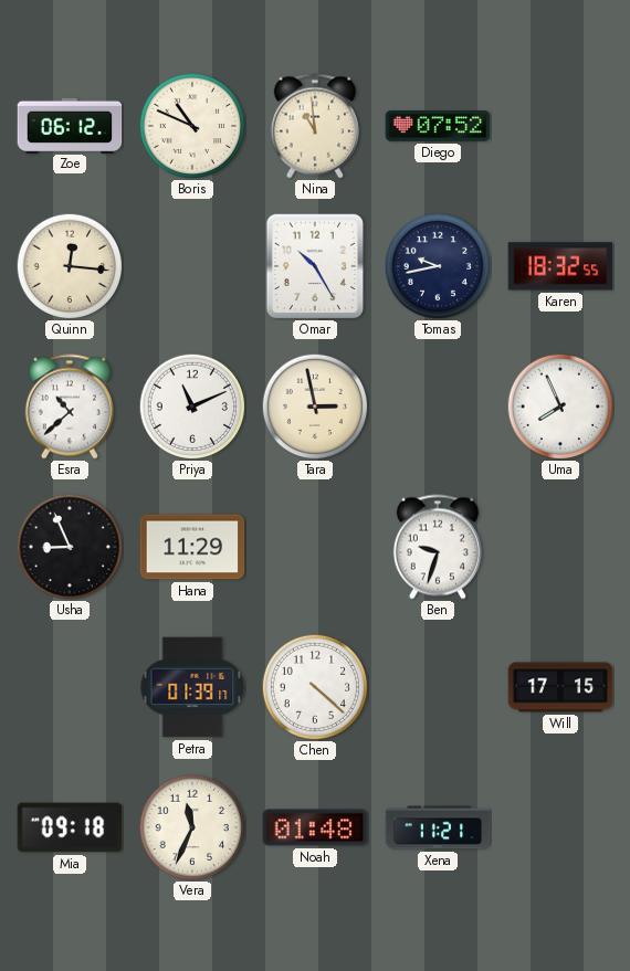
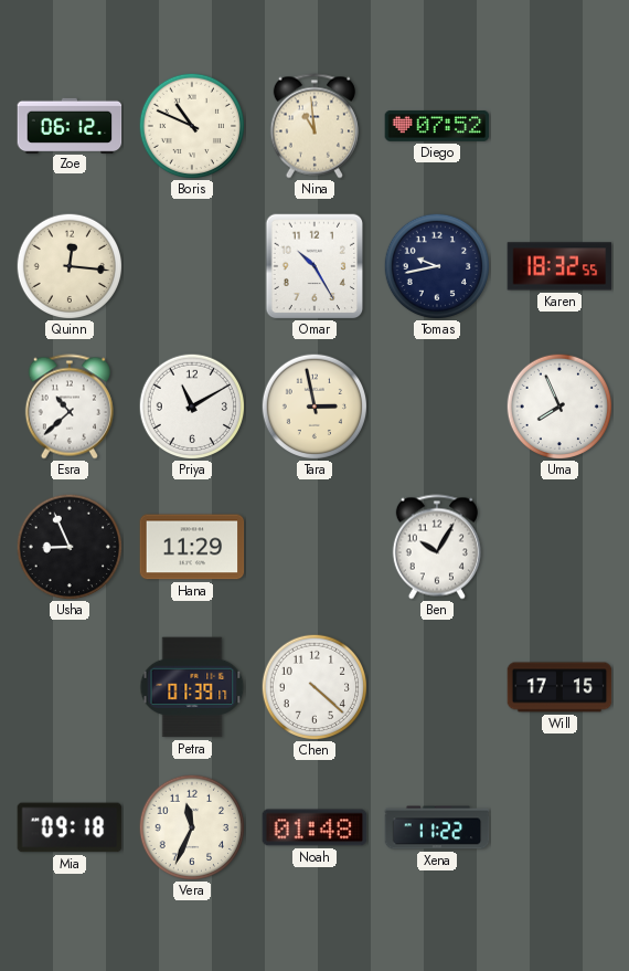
Priya: 11:11 -> 11:10
Ben: 9:33 -> 10:05
Xena: 11:21 -> 11:22
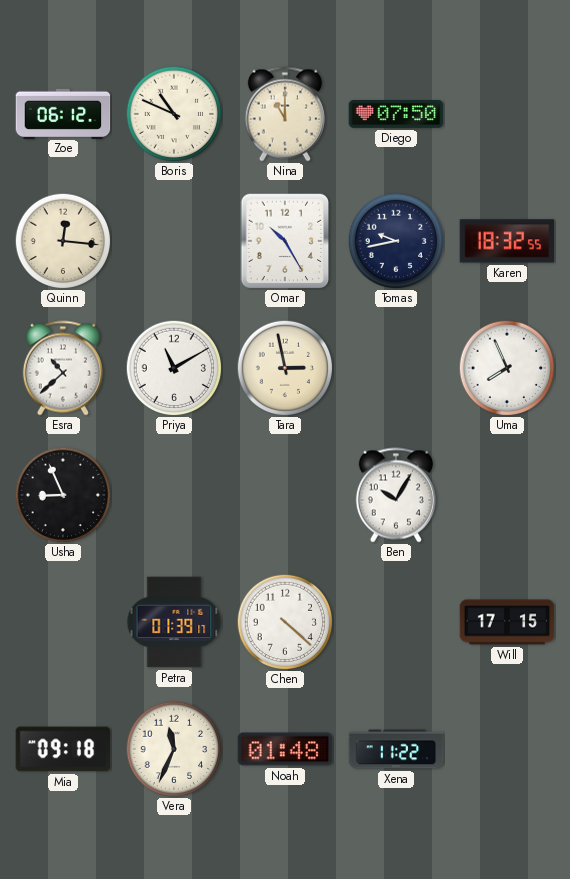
Nina: 10:59 -> 11:00
Diego: 07:52 -> 07:50
Hana: 11:29 -> none
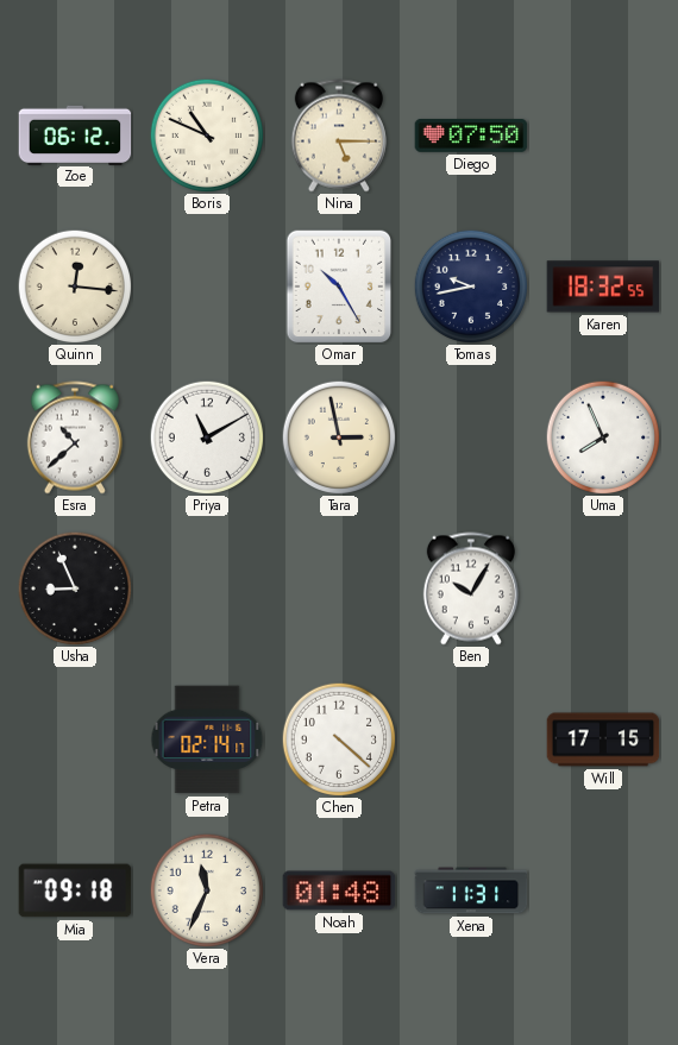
Nina: 11:00 -> 5:15
Petra: 01:39 -> 02:14
Xena: 11:22 -> 11:31
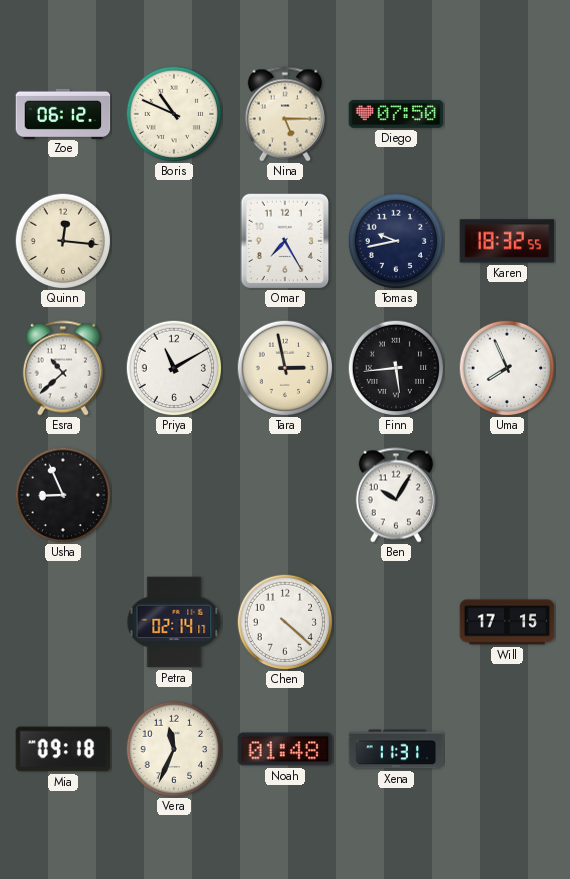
Omar: 10:25 -> 7:25
Finn: none -> 5:44
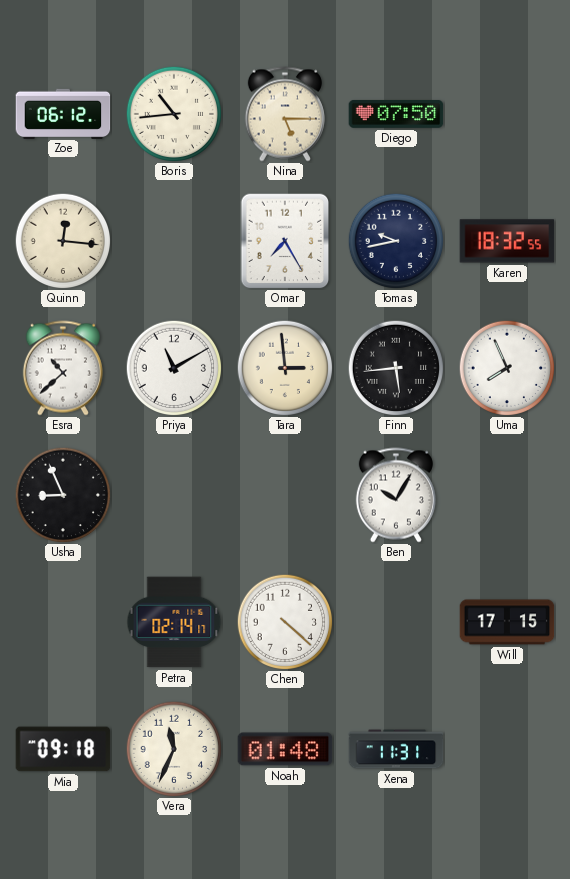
Boris: 10:49 -> 10:44
Tara: 2:58 -> 2:59
